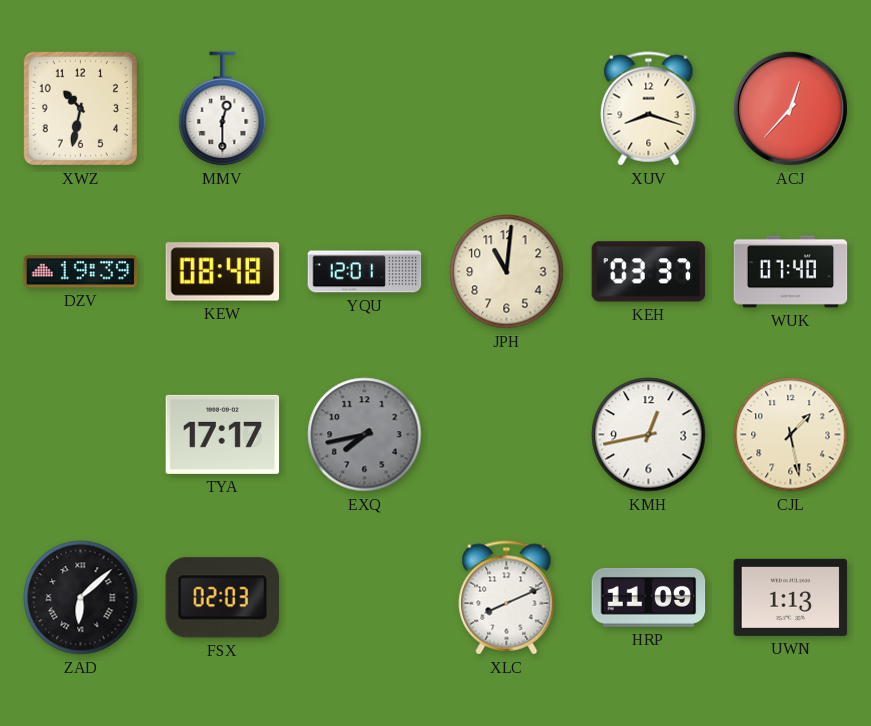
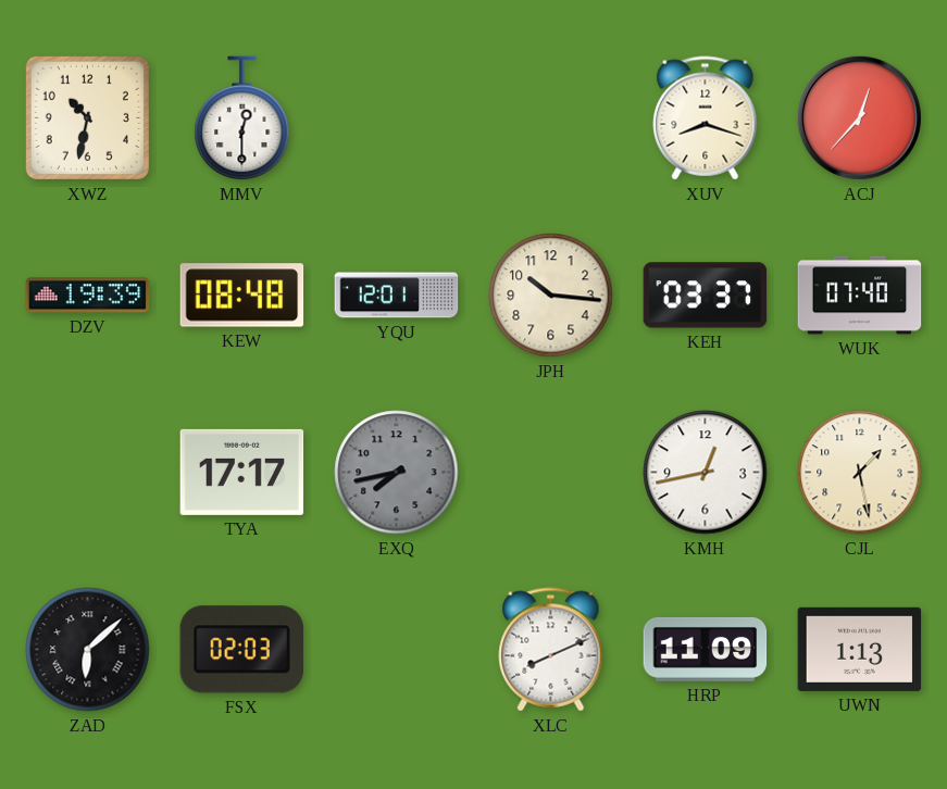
JPH: 11:01 -> 10:16
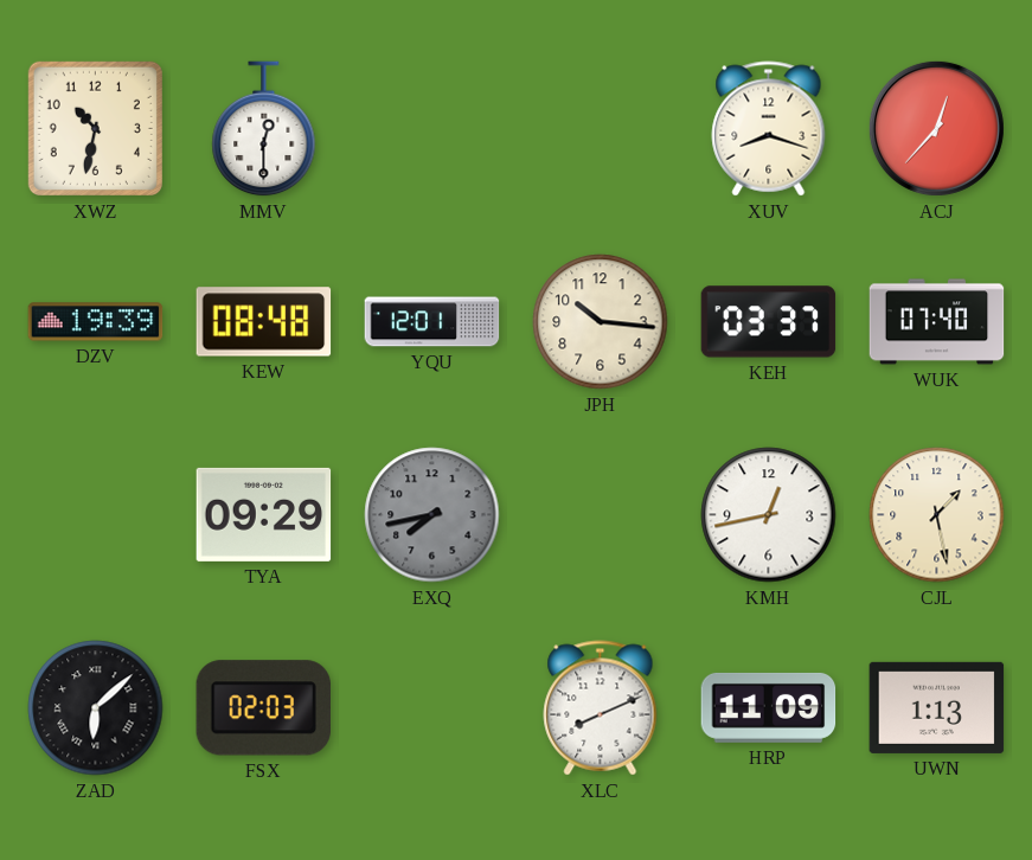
TYA: 17:17 -> 09:29
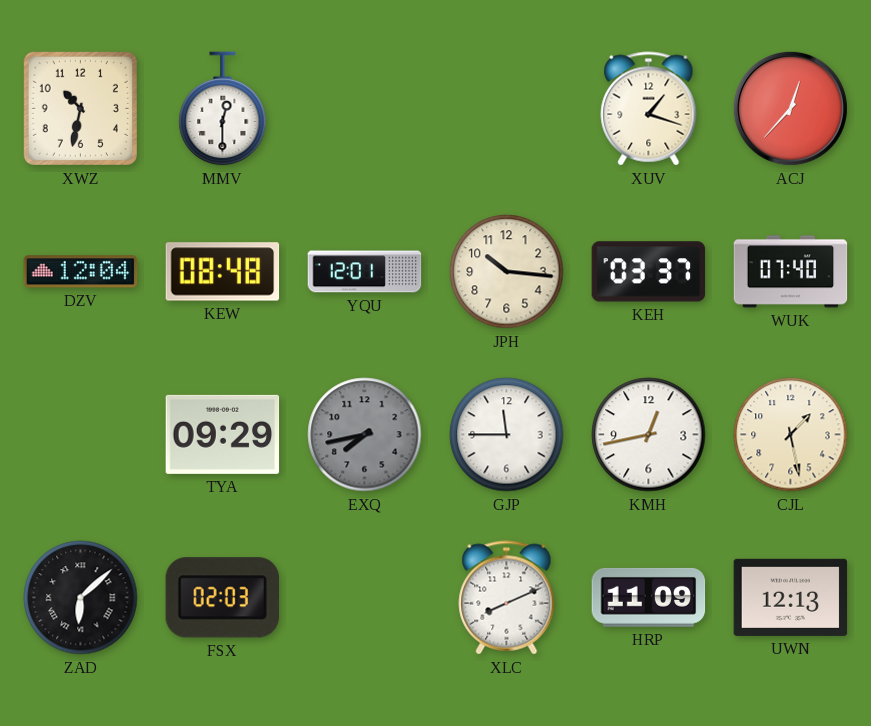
XUV: 8:18 -> 1:18
DZV: 19:39 -> 12:04
GJP: none -> 11:45
UWN: 1:13 -> 12:13
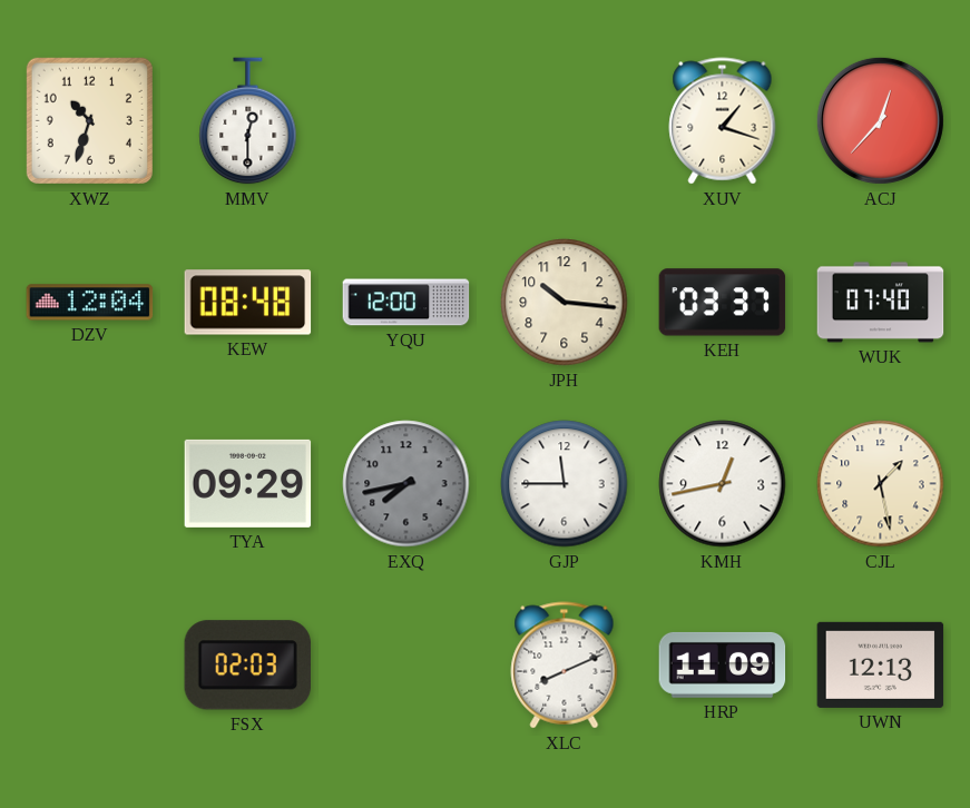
XWZ: 10:32 -> 10:33
YQU: 12:01 -> 12:00
ZAD: 6:08 -> none
